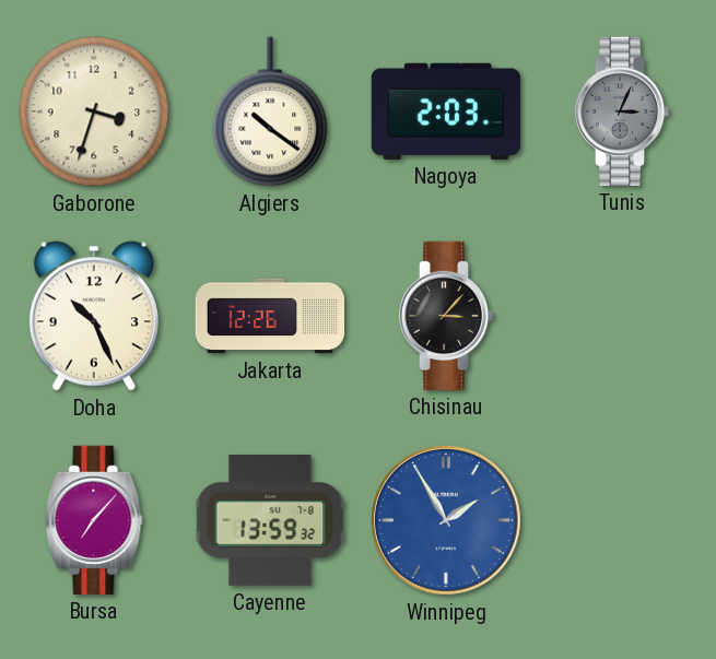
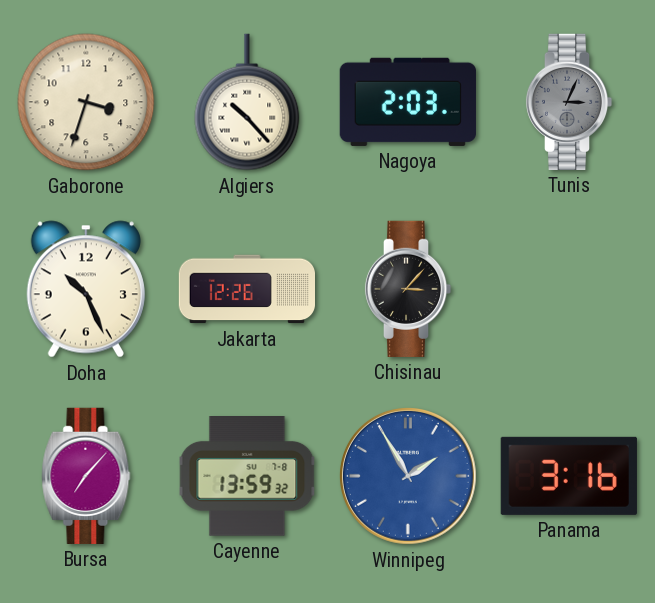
Algiers: 10:21 -> 10:23
Panama: none -> 3:16
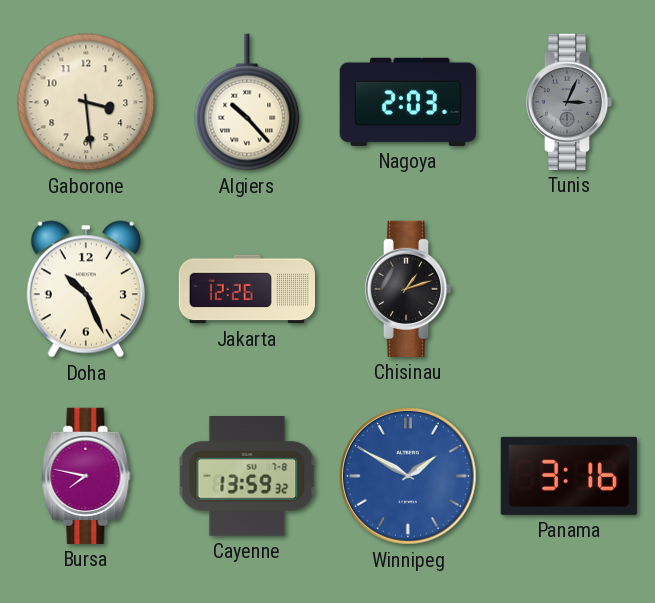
Gaborone: 3:33 -> 3:29
Chisinau: 3:07 -> 1:12
Bursa: 7:07 -> 7:47
Winnipeg: 1:55 -> 1:50
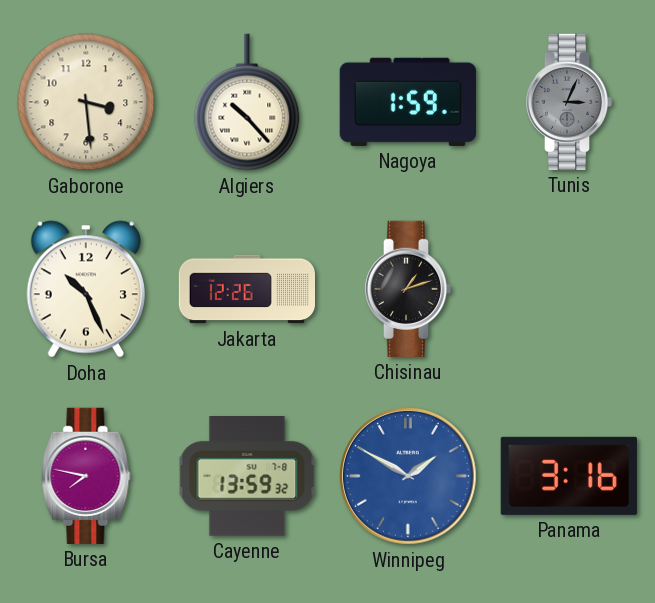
Nagoya: 2:03 -> 1:59
